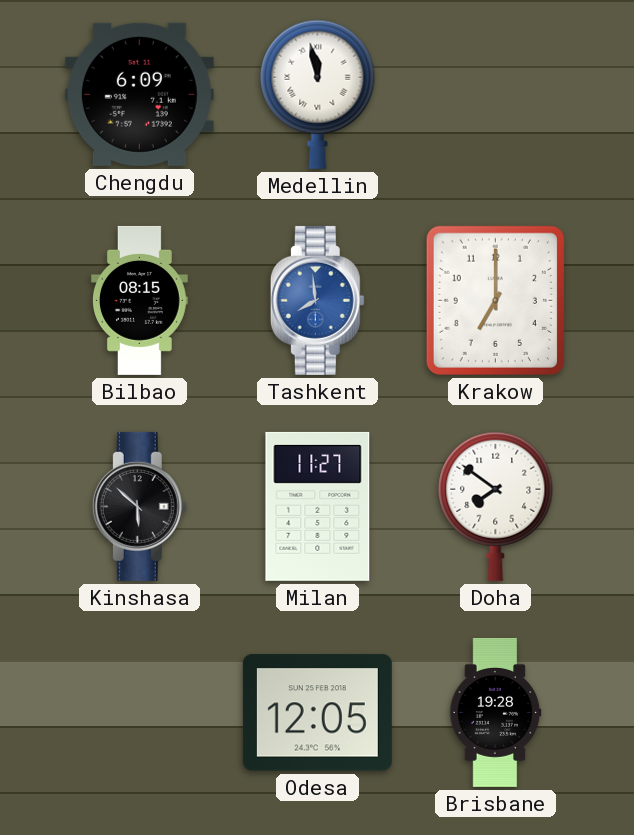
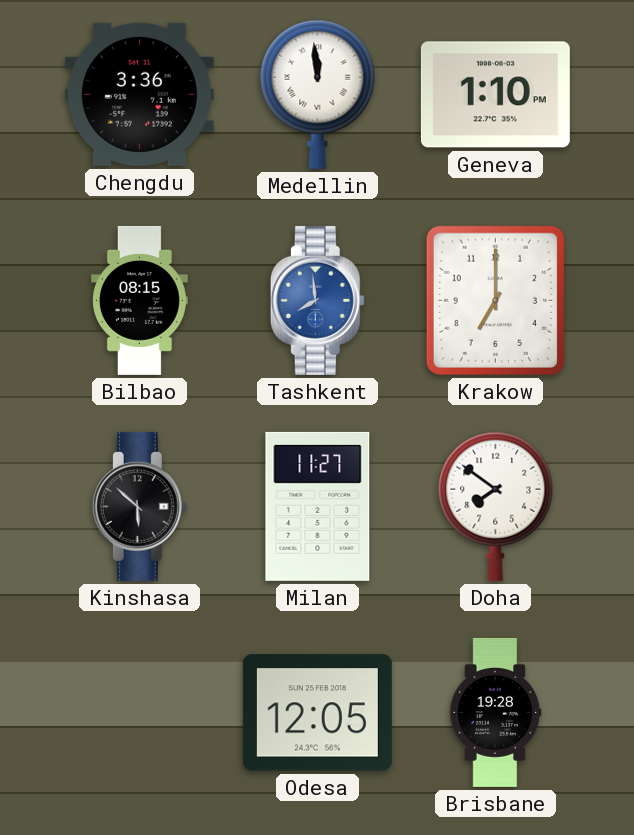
Chengdu: 6:09 -> 3:36
Medellin: 11:58 -> 11:59
Geneva: none -> 1:10
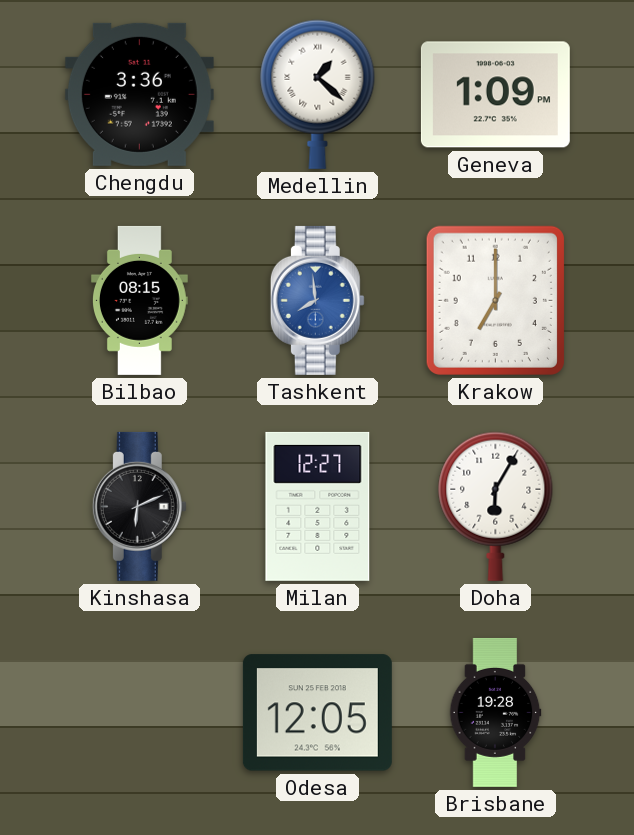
Medellin: 11:59 -> 1:22
Geneva: 1:10 -> 1:09
Kinshasa: 5:52 -> 6:11
Milan: 11:27 -> 12:27
Doha: 7:51 -> 6:05
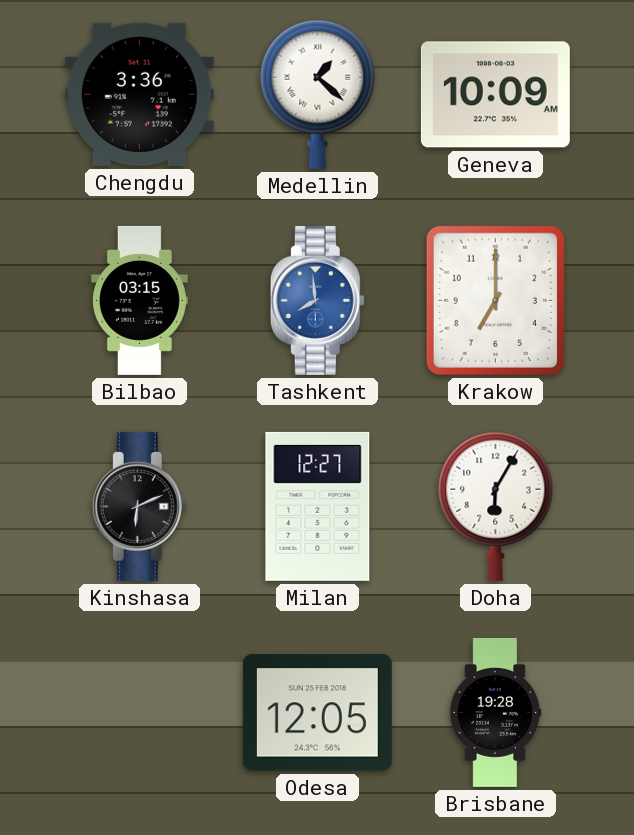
Geneva: 1:09 -> 10:09
Bilbao: 08:15 -> 03:15
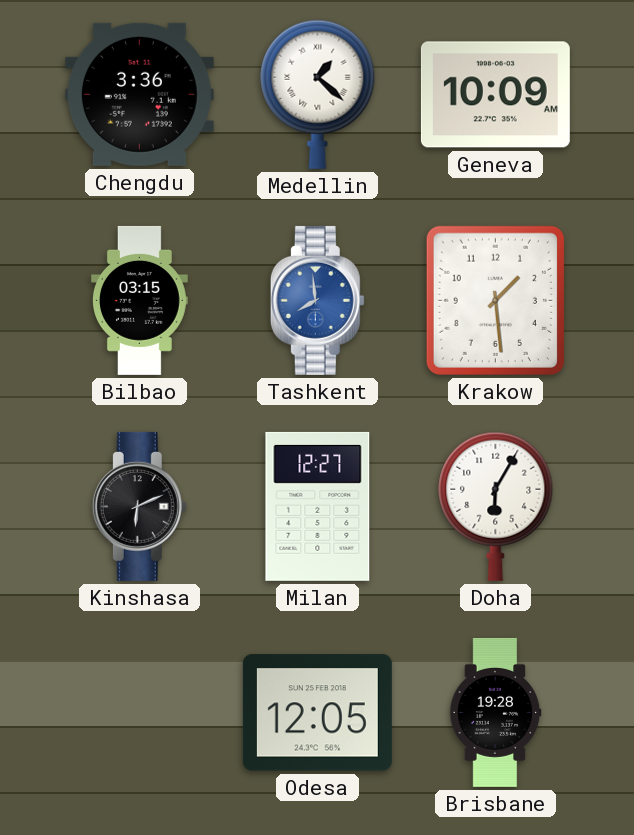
Krakow: 7:00 -> 1:29
